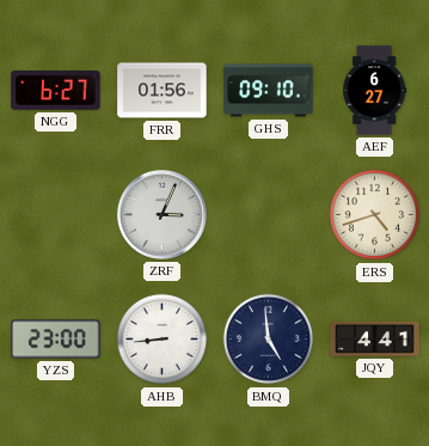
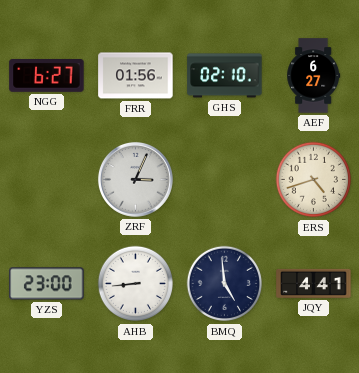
GHS: 09:10 -> 02:10
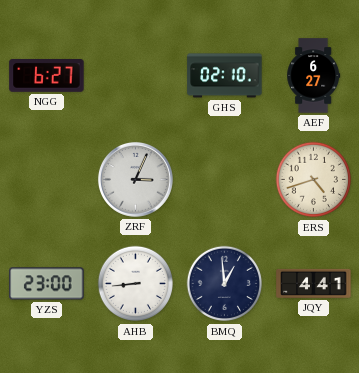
FRR: 01:56 -> none
BMQ: 4:59 -> 12:59
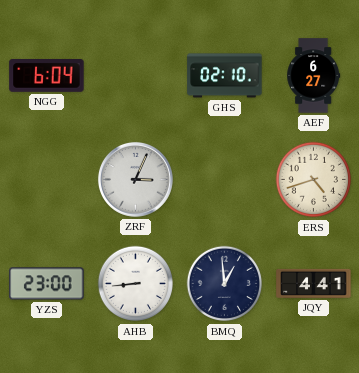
NGG: 6:27 -> 6:04
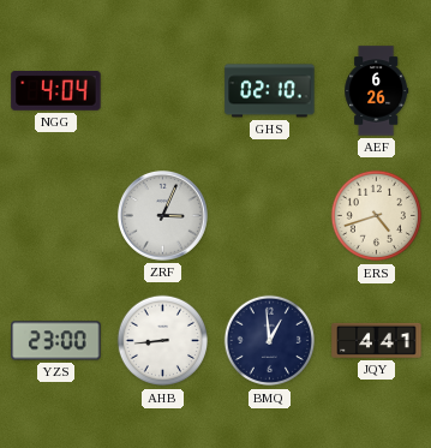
NGG: 6:04 -> 4:04
AEF: 6:27 -> 6:26
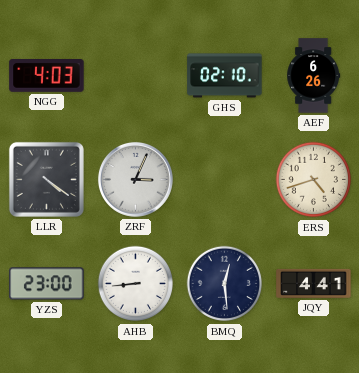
NGG: 4:04 -> 4:03
LLR: none -> 4:21
BMQ: 12:59 -> 12:29
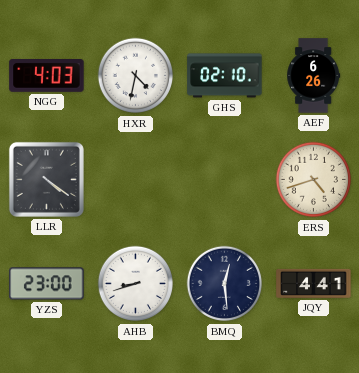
HXR: none -> 4:32
ZRF: 3:04 -> none
AHB: 8:44 -> 8:42
